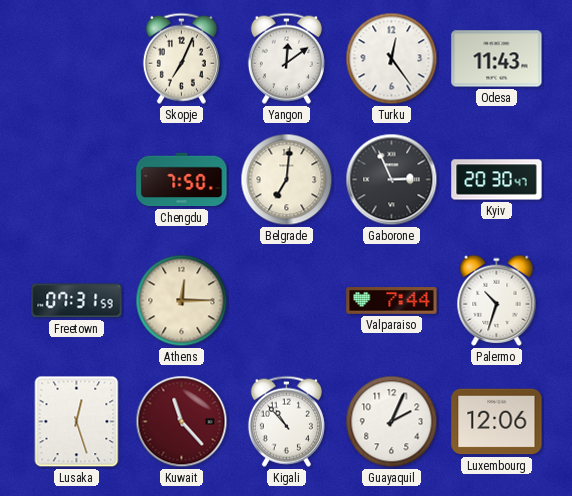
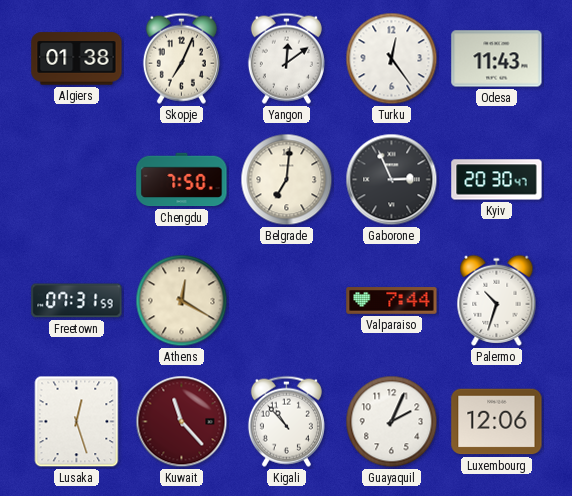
Algiers: none -> 01:38
Athens: 12:15 -> 12:20
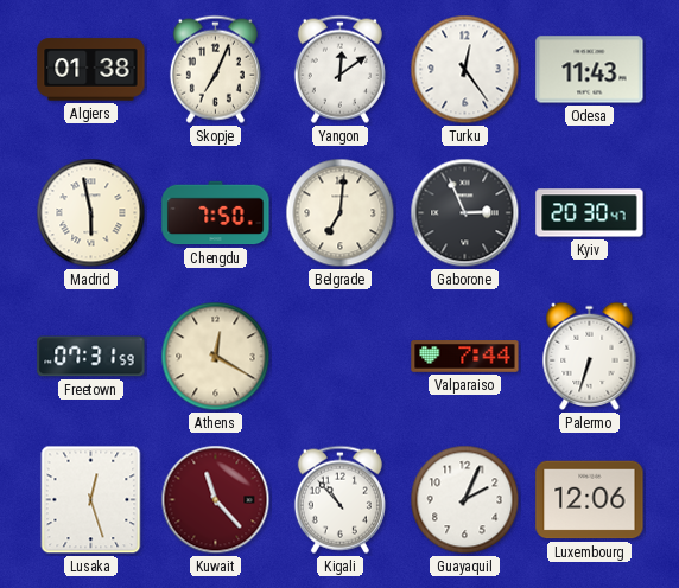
Madrid: none -> 5:58
Palermo: 10:33 -> 6:33
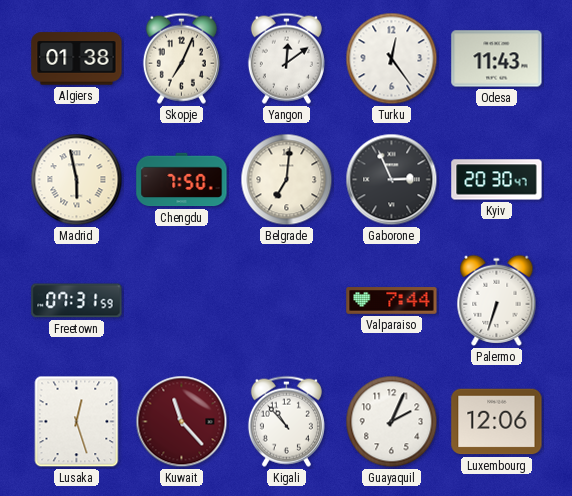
Athens: 12:20 -> none
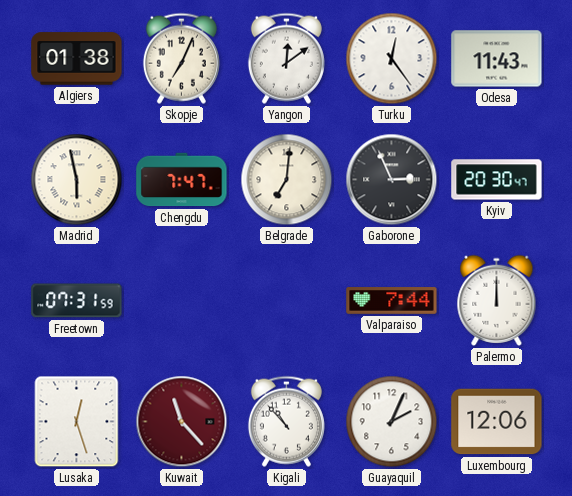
Chengdu: 7:50 -> 7:47
Palermo: 6:33 -> 12:00
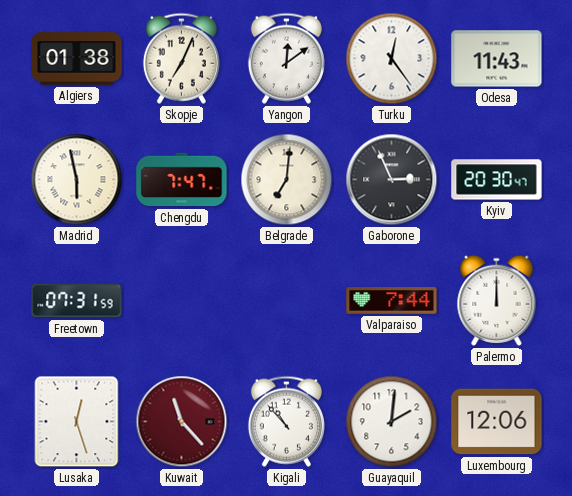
Guayaquil: 2:04 -> 2:01
